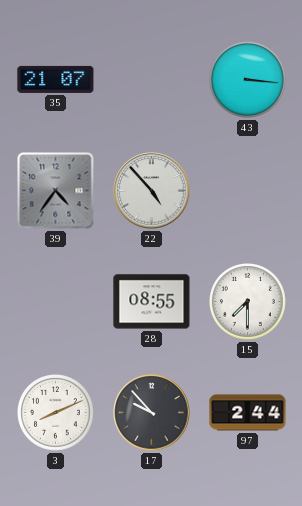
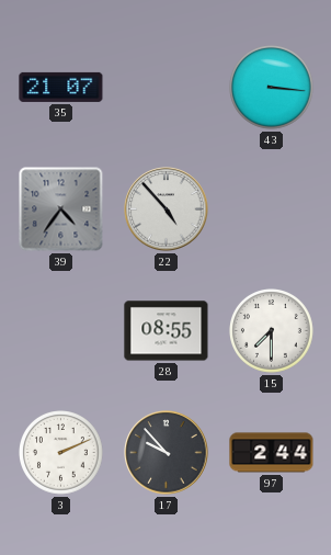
3: 8:11 -> 2:11
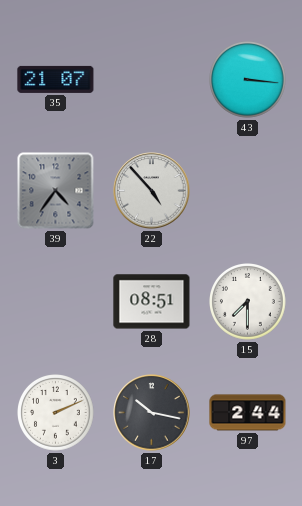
28: 08:55 -> 08:51
17: 9:53 -> 10:17
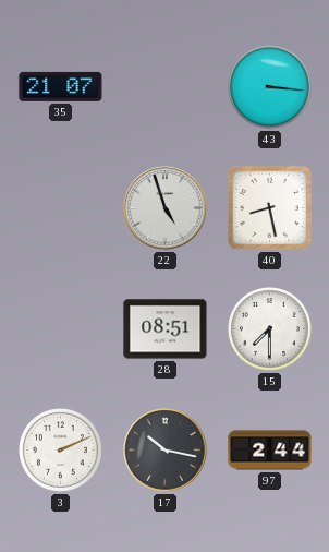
39: 4:36 -> none
22: 4:53 -> 4:57
40: none -> 8:28
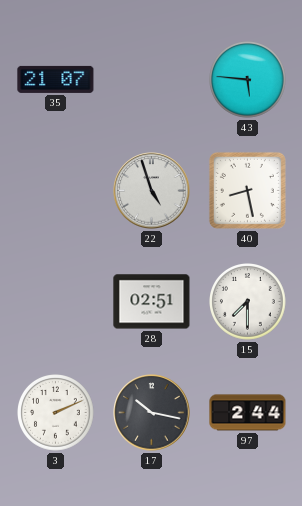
43: 3:16 -> 5:46
28: 08:51 -> 02:51
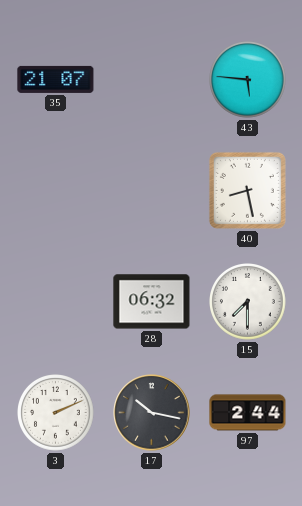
22: 4:57 -> none
28: 02:51 -> 06:32
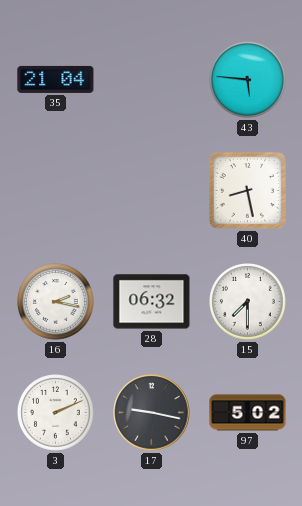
35: 21:07 -> 21:04
16: none -> 2:17
17: 10:17 -> 9:17
97: 2:44 -> 5:02
